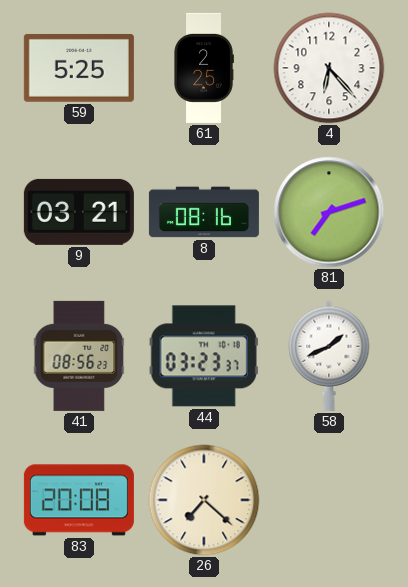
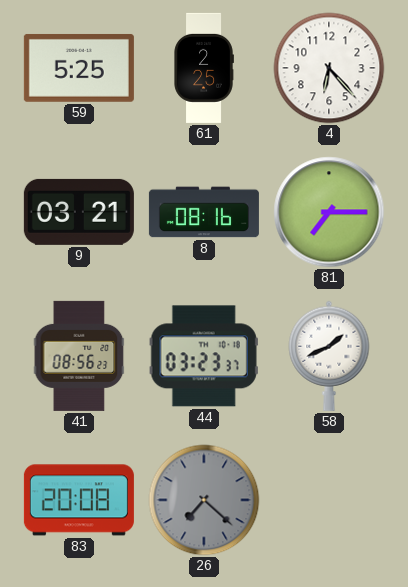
81: 7:12 -> 7:15
26 dial: cream -> grey
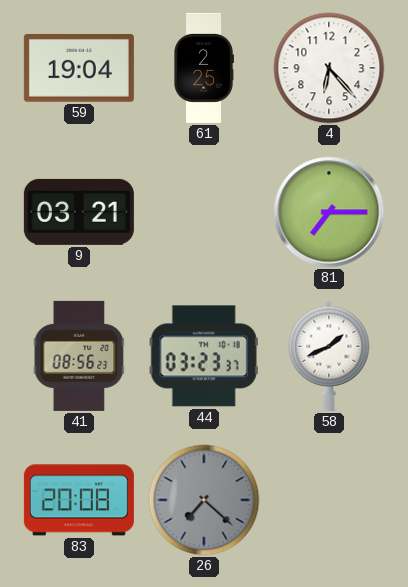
59: 5:25 -> 19:04
8: 08:16 -> none
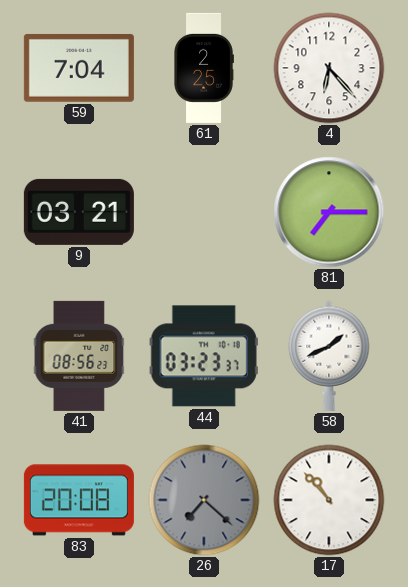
59: 19:04 -> 7:04
17: none -> 10:53
